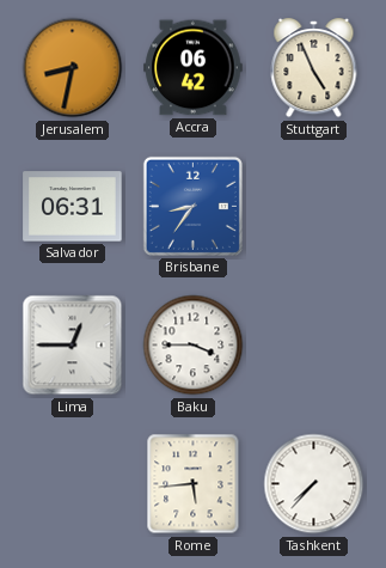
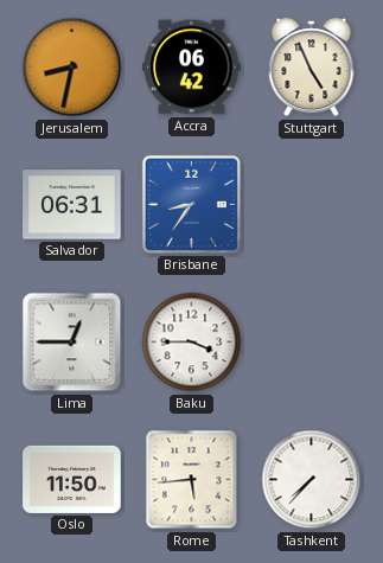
Oslo: none -> 11:50
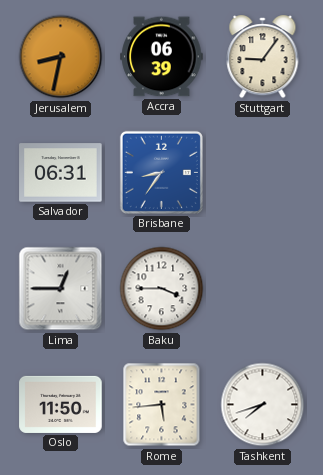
Accra: 06:42 -> 06:39
Stuttgart: 4:56 -> 9:06
Tashkent: 7:37 -> 7:42
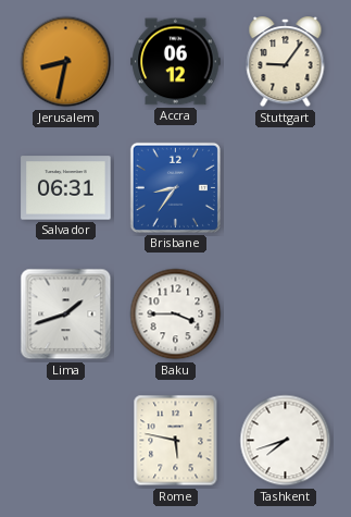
Accra: 06:39 -> 06:12
Lima: 12:45 -> 1:42
Oslo: 11:50 -> none
Rome: 5:44 -> 5:47
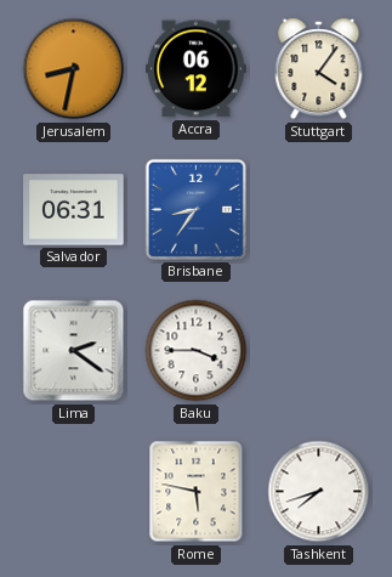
Stuttgart: 9:06 -> 4:06
Lima: 1:42 -> 2:21
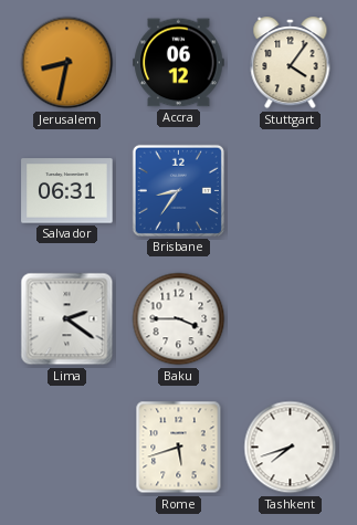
Rome: 5:47 -> 5:42
